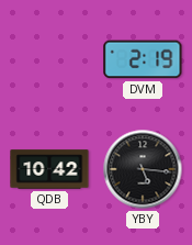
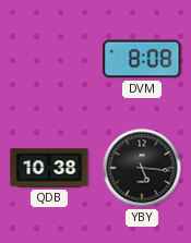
DVM: 2:19 -> 8:08
QDB: 10:42 -> 10:38
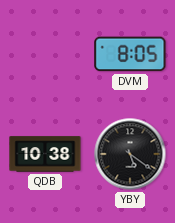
DVM: 8:08 -> 8:05
YBY: 5:16 -> 5:21
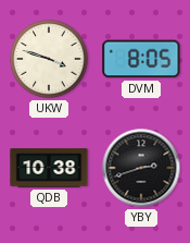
UKW: none -> 3:48
YBY: 5:21 -> 2:42
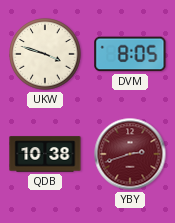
YBY dial: black -> burgundy
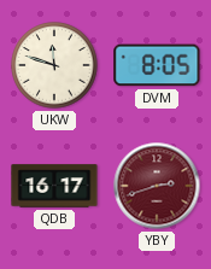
UKW: 3:48 -> 11:48
QDB: 10:38 -> 16:17
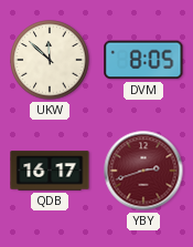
UKW: 11:48 -> 11:52
